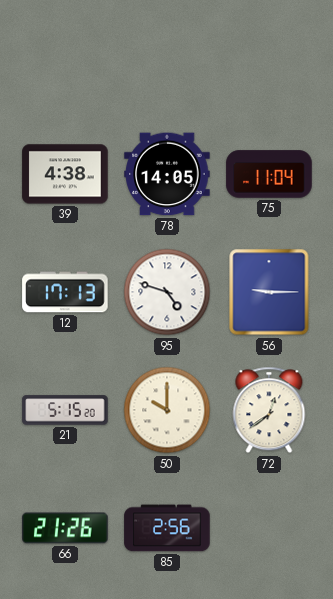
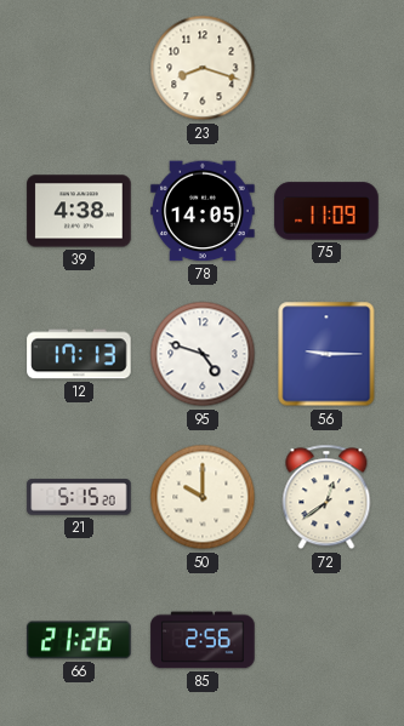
23: none -> 8:18
75: 11:04 -> 11:09
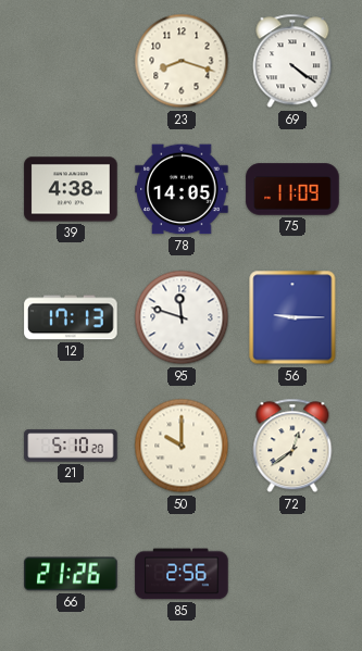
69: none -> 4:21
95: 4:48 -> 11:48
21: 5:15 -> 5:10
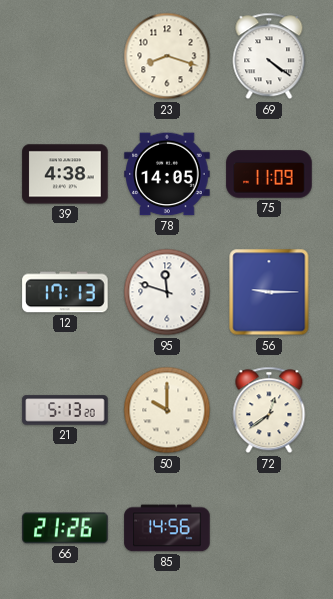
21: 5:10 -> 5:13
85: 2:56 -> 14:56
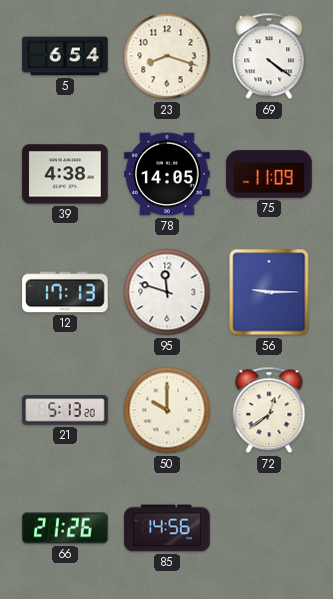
5: none -> 6:54
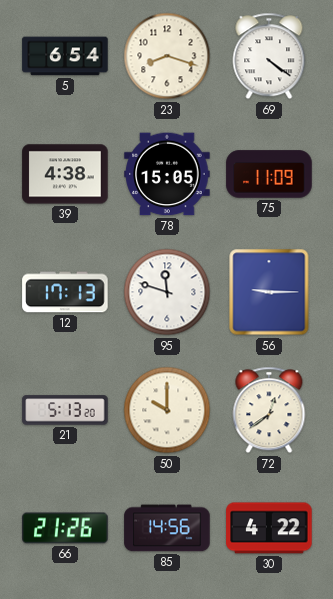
78: 14:05 -> 15:05
30: none -> 4:22
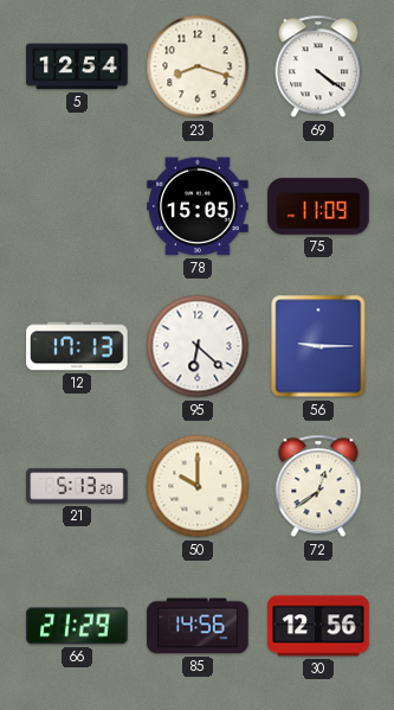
5: 6:54 -> 12:54
39: 4:38 -> none
95: 11:48 -> 6:22
66: 21:26 -> 21:29
30: 4:22 -> 12:56
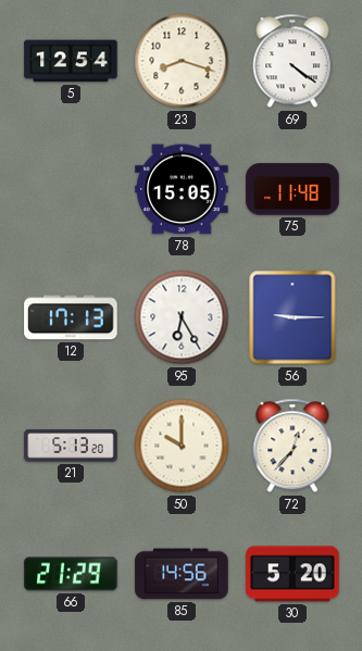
75: 11:09 -> 11:48
95: 6:22 -> 6:25
72: 12:39 -> 12:37
30: 12:56 -> 5:20
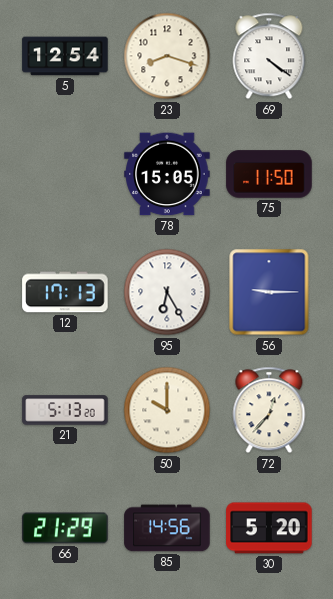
75: 11:48 -> 11:50
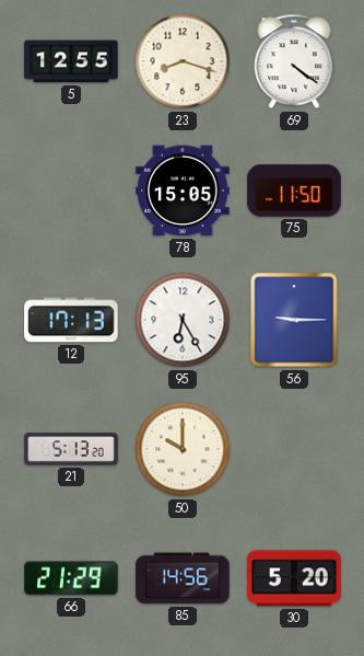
5: 12:54 -> 12:55
72: 12:37 -> none
